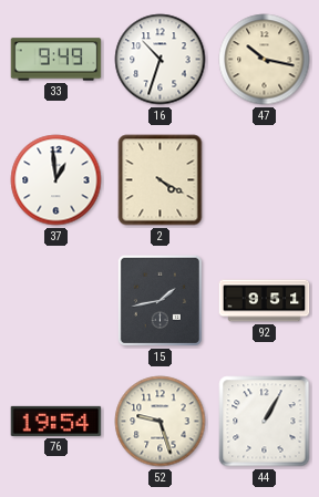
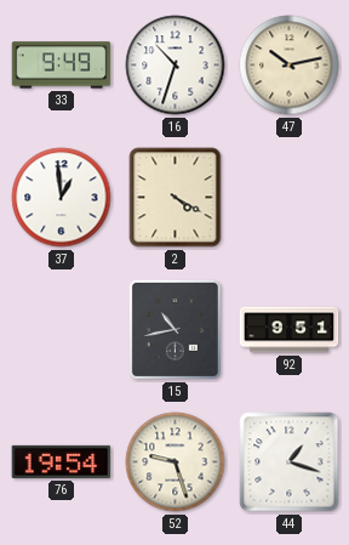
47: 10:17 -> 10:13
15: 1:43 -> 10:43
44: 1:05 -> 1:18
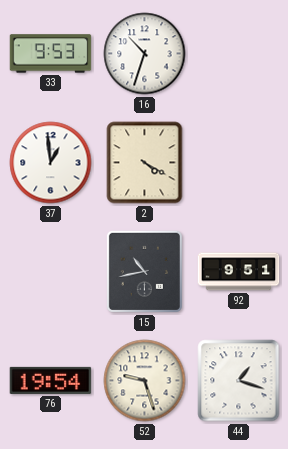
33: 9:49 -> 9:53
47: 10:13 -> none
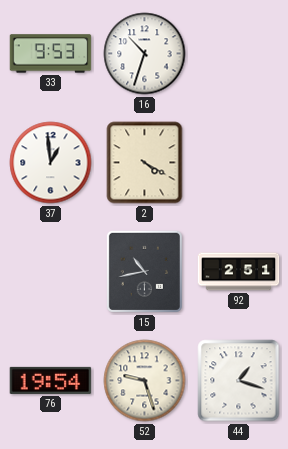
92: 9:51 -> 2:51
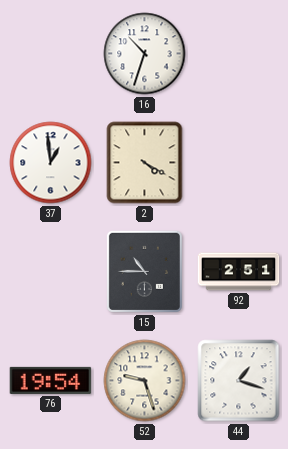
33: 9:53 -> none
15: 10:43 -> 10:45
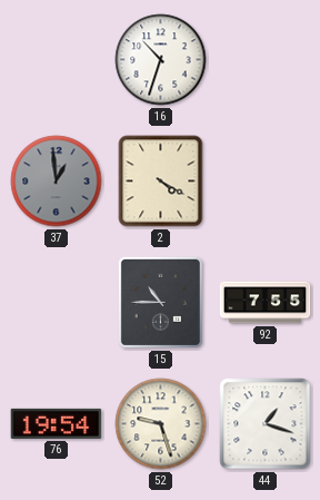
37 dial: white -> grey
92: 2:51 -> 7:55
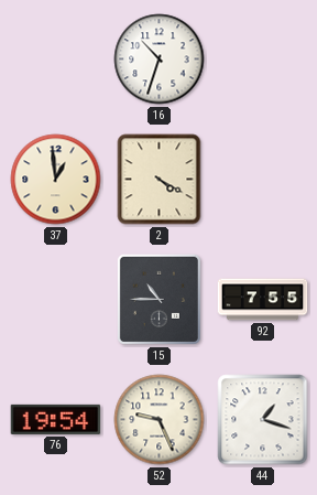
37 dial: grey -> cream
52: 9:27 -> 9:26
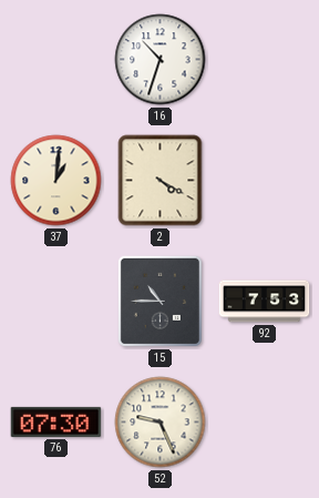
37: 12:59 -> 1:01
92: 7:55 -> 7:53
76: 19:54 -> 07:30
44: 1:18 -> none
